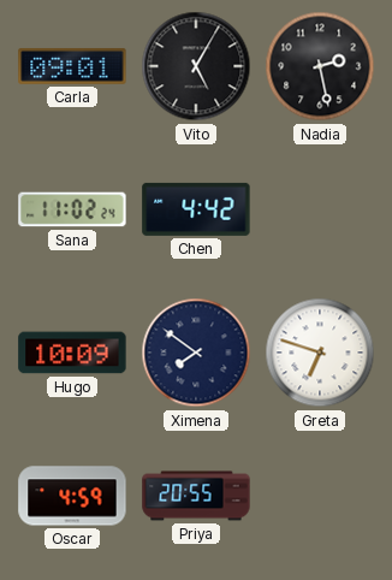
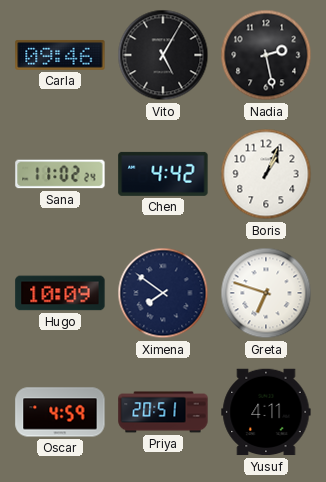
Carla: 09:01 -> 09:46
Boris: none -> 1:04
Priya: 20:55 -> 20:51
Yusuf: none -> 4:11
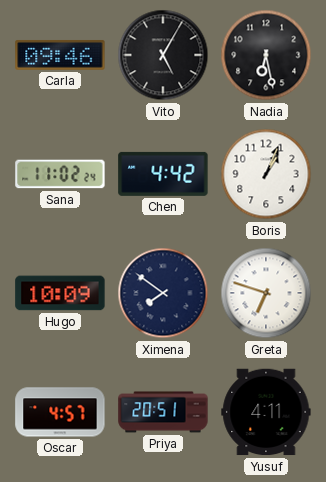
Nadia: 2:28 -> 6:28
Oscar: 4:59 -> 4:57
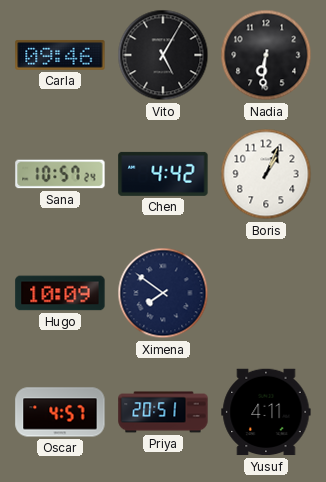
Nadia: 6:28 -> 6:31
Sana: 11:02 -> 10:57
Greta: 6:48 -> none
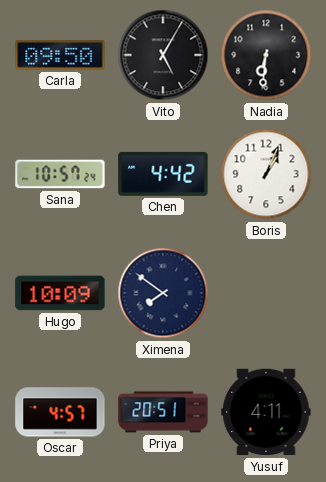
Carla: 09:46 -> 09:50
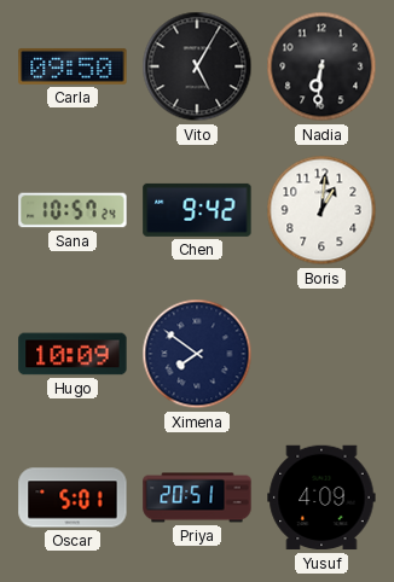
Chen: 4:42 -> 9:42
Boris: 1:04 -> 1:01
Oscar: 4:57 -> 5:01
Yusuf: 4:11 -> 4:09
